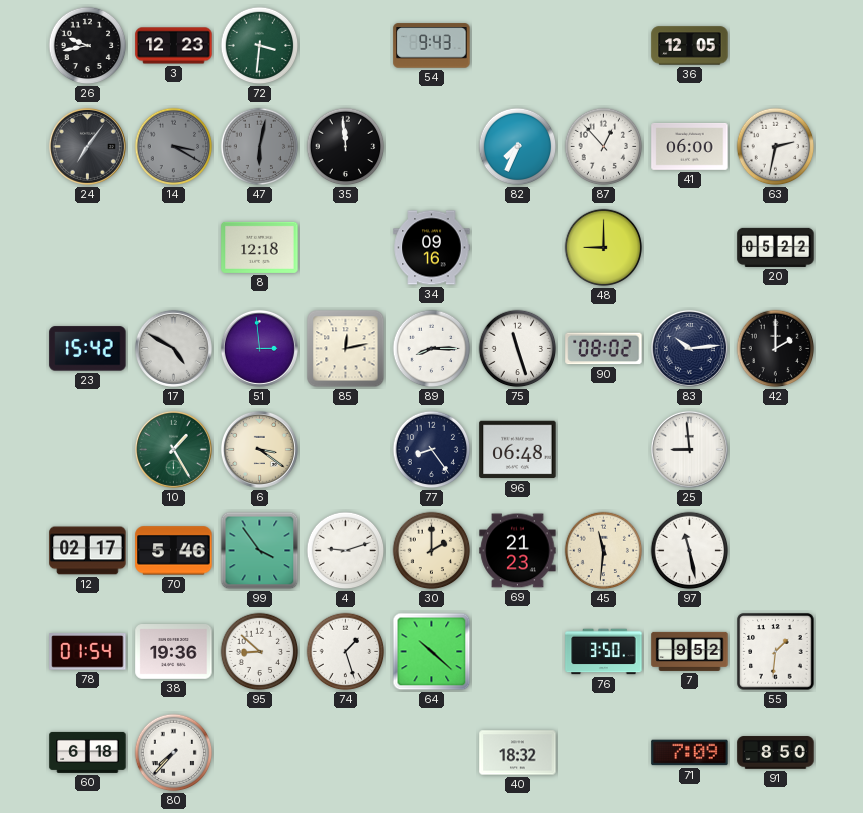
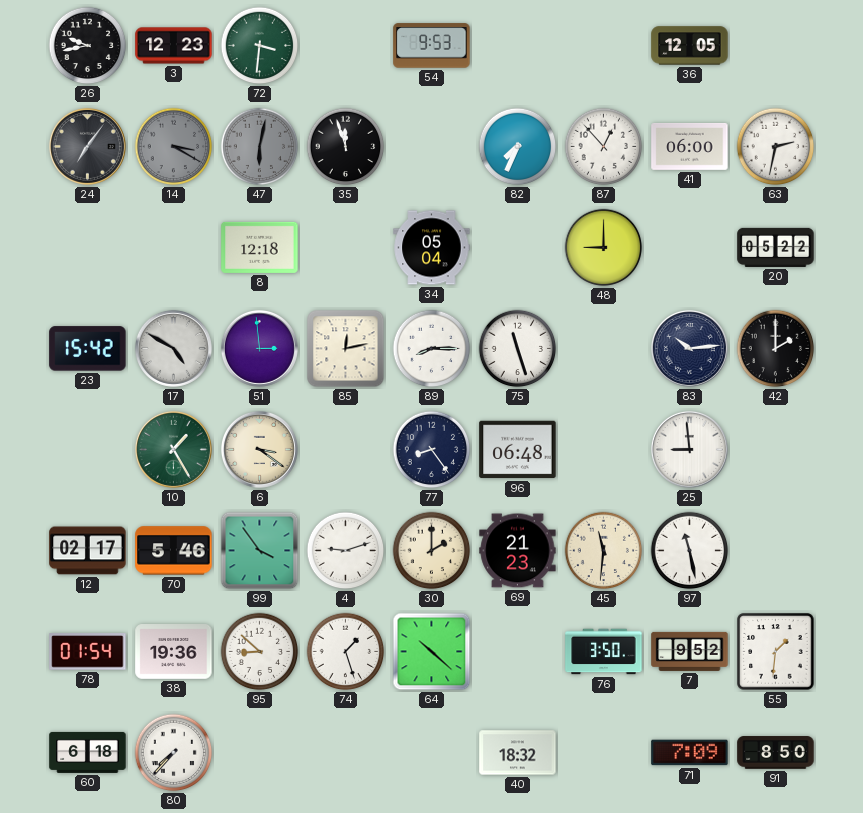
54: 9:43 -> 9:53
35: 11:59 -> 11:57
34: 09:16 -> 05:04
90: 08:02 -> none
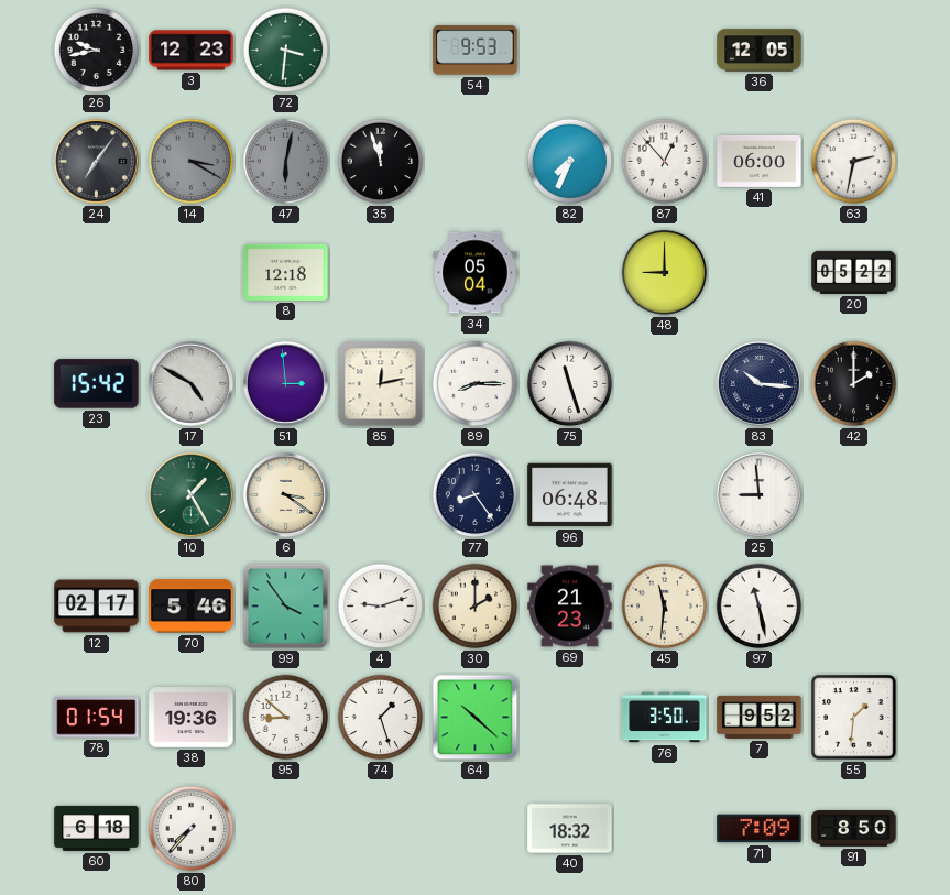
83: 10:14 -> 10:16
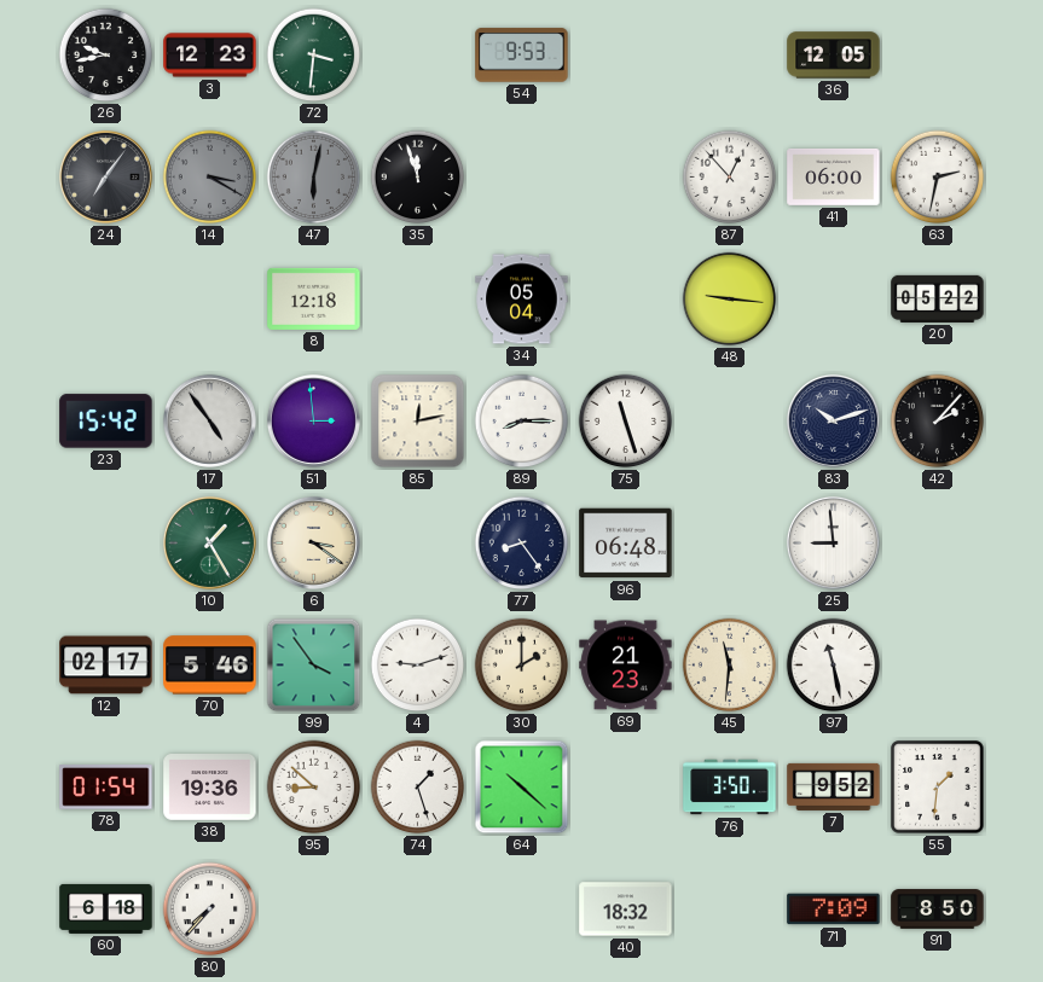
82: 7:34 -> none
48: 9:00 -> 9:16
17: 4:50 -> 4:54
83: 10:16 -> 10:12
42: 2:00 -> 2:07
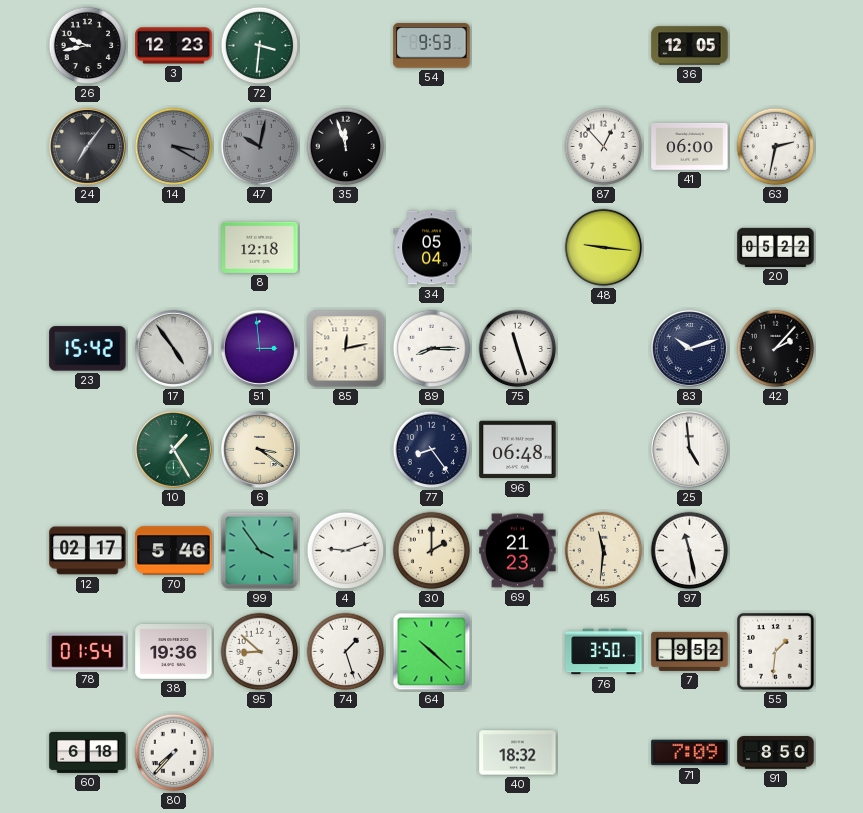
47: 6:02 -> 10:02
25: 8:59 -> 4:59
